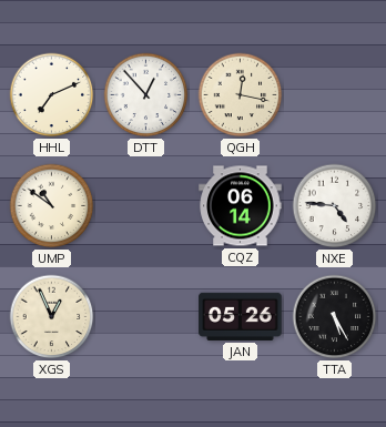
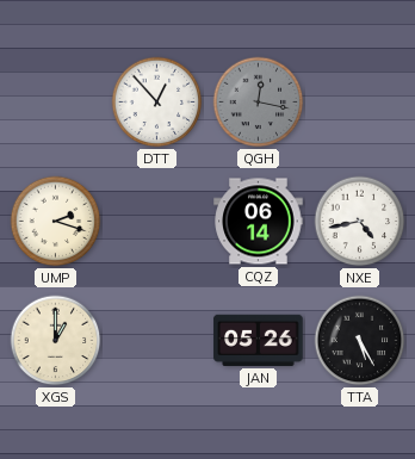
HHL: 7:11 -> none
QGH dial: cream -> grey
UMP: 10:51 -> 2:18
NXE: 4:46 -> 4:43
XGS: 12:56 -> 1:00
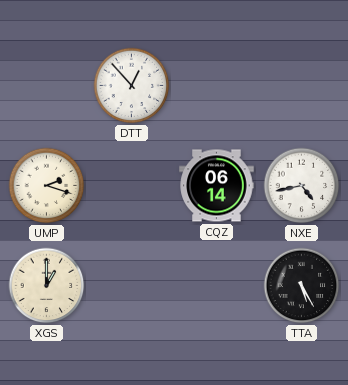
QGH: 12:17 -> none
JAN: 05:26 -> none
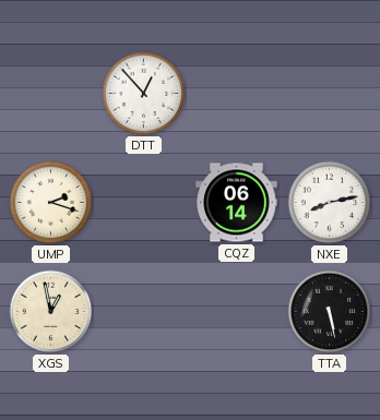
NXE: 4:43 -> 8:13
XGS: 1:00 -> 12:58
TTA: 5:25 -> 5:28
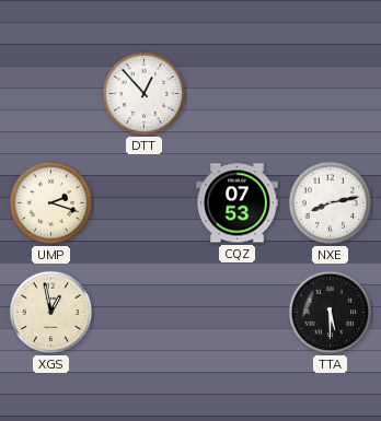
CQZ: 06:14 -> 07:53
TTA: 5:28 -> 5:30
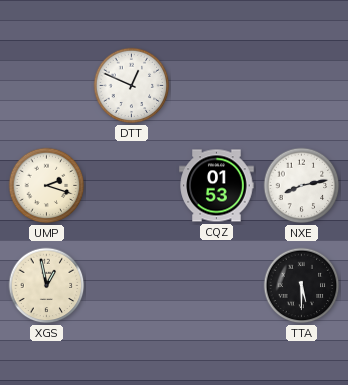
DTT: 12:53 -> 12:49
CQZ: 07:53 -> 01:53
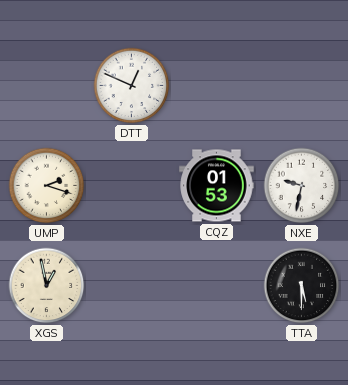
NXE: 8:13 -> 9:32
